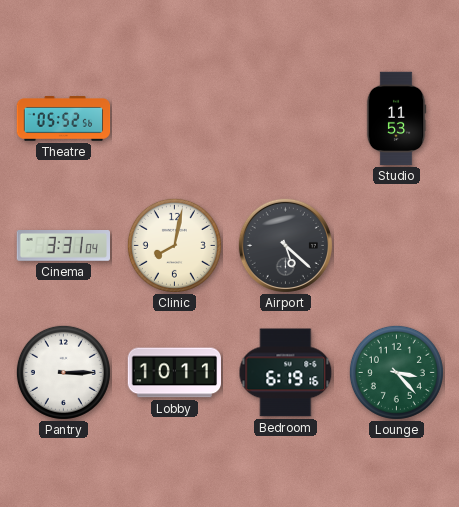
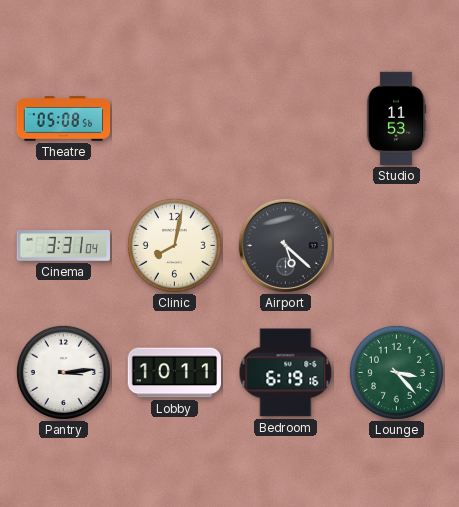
Theatre: 05:52 -> 05:08
Pantry: 3:15 -> 3:14
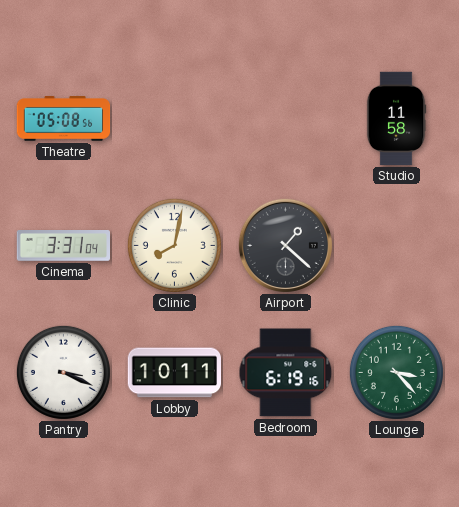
Studio: 11:53 -> 11:58
Airport: 5:22 -> 1:22
Pantry: 3:14 -> 3:19
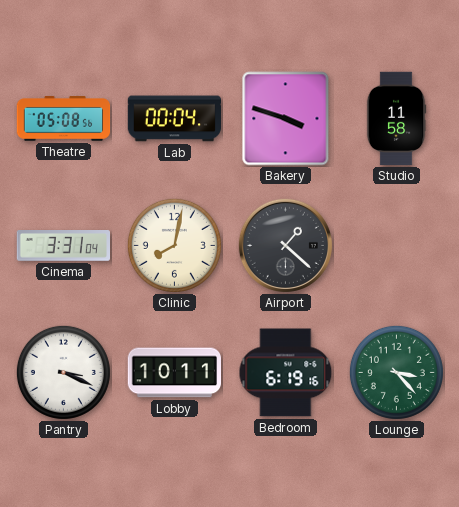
Lab: none -> 00:04
Bakery: none -> 3:48
